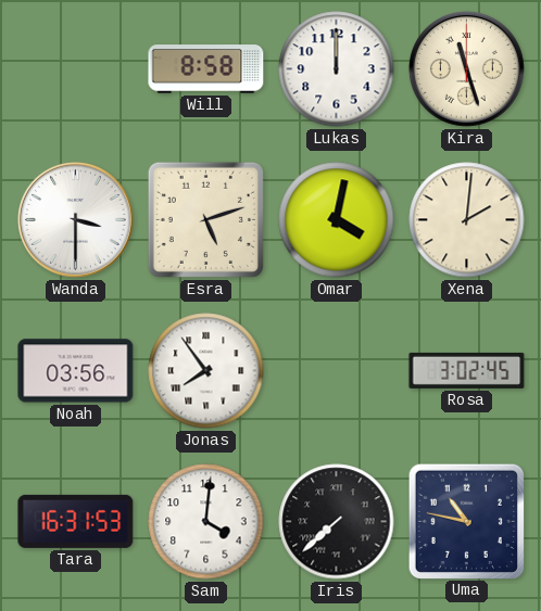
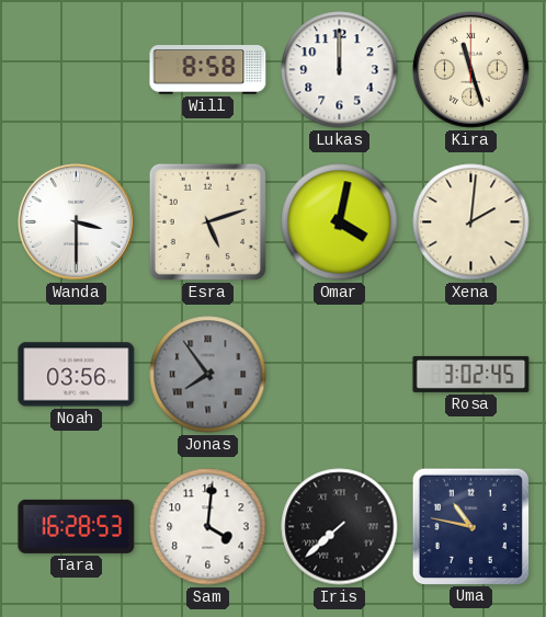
Jonas dial: white -> grey
Tara: 16:31 -> 16:28
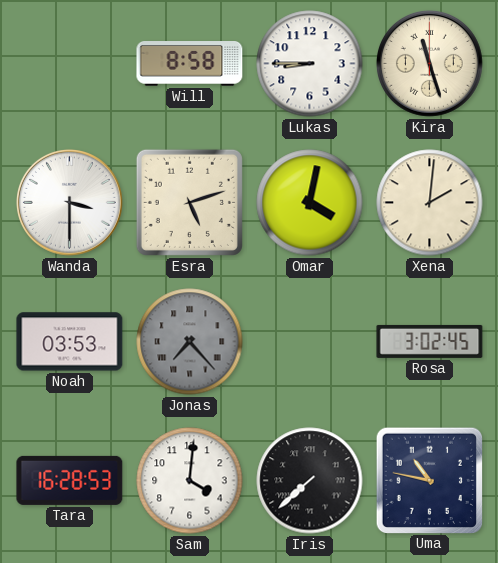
Lukas: 12:00 -> 8:45
Noah: 03:56 -> 03:53
Jonas: 7:54 -> 7:23
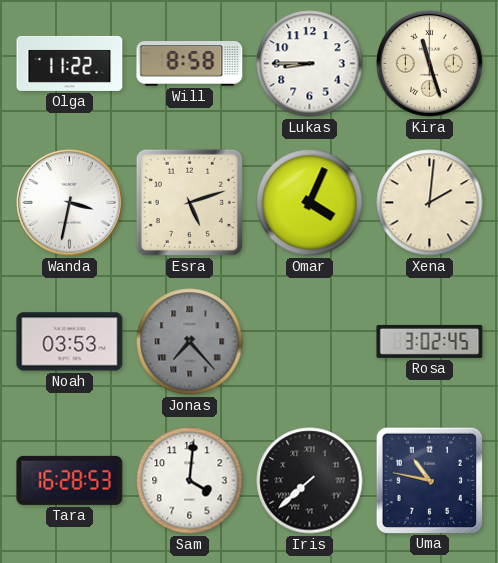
Olga: none -> 11:22
Wanda: 3:30 -> 3:32
Omar: 4:02 -> 4:04
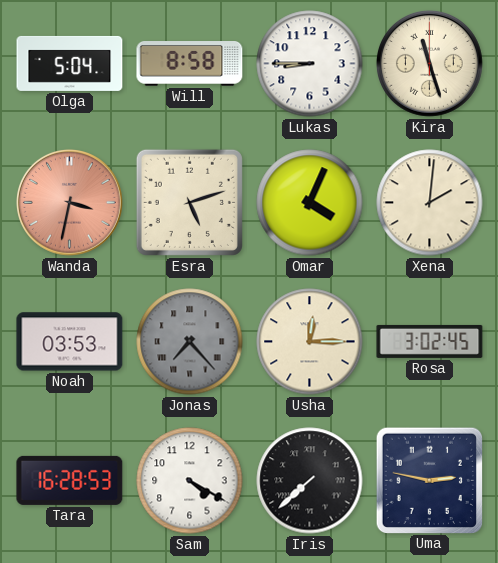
Olga: 11:22 -> 5:04
Wanda dial: white -> salmon
Usha: none -> 12:15
Sam: 4:01 -> 4:20
Uma: 10:47 -> 2:47
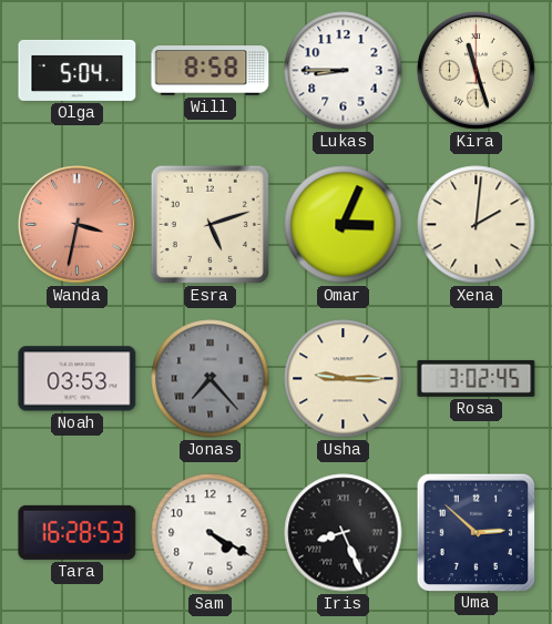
Omar: 4:04 -> 3:04
Usha: 12:15 -> 9:15
Iris: 7:38 -> 8:26
Uma: 2:47 -> 2:52
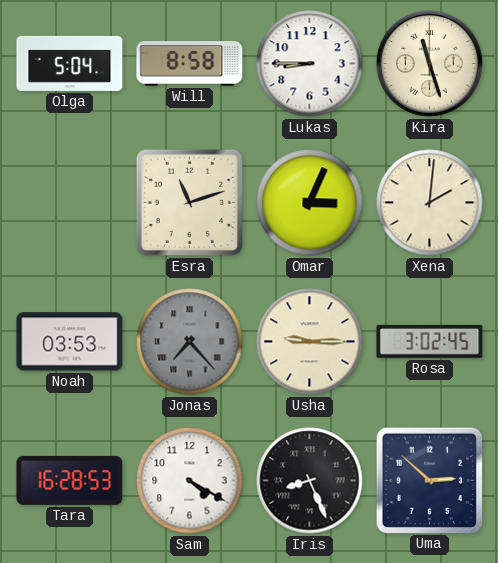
Wanda: 3:32 -> none
Esra: 5:12 -> 11:12
